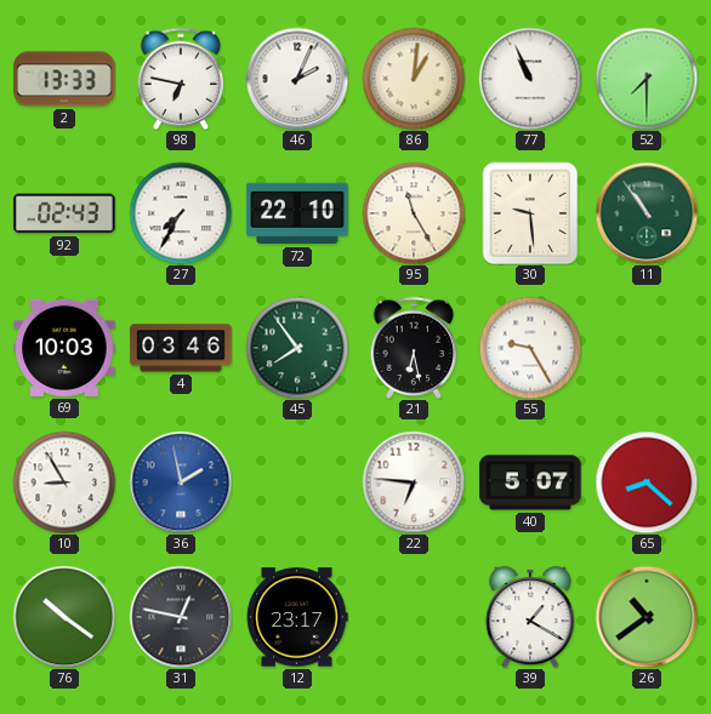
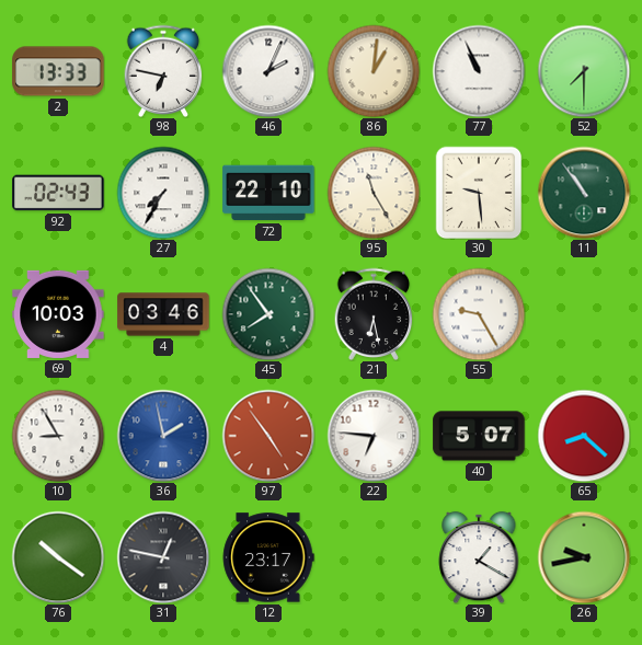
97: none -> 4:54
26: 10:39 -> 9:43
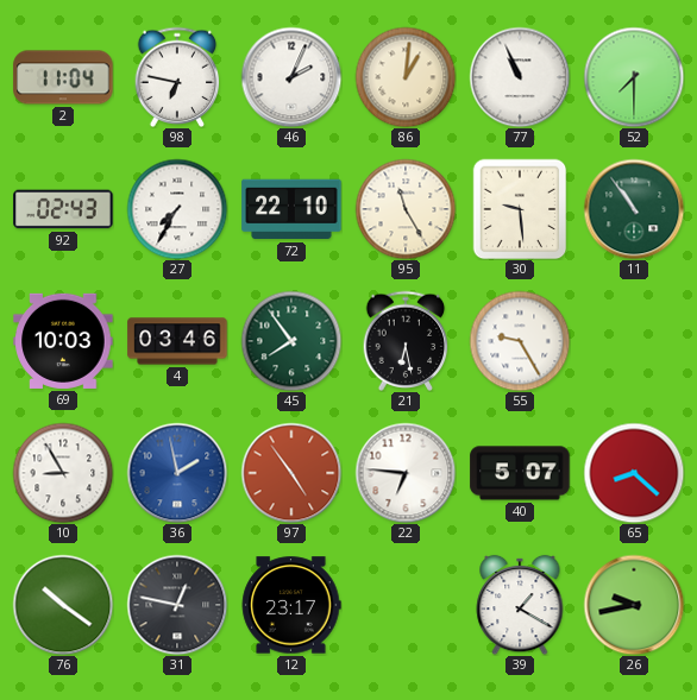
2: 13:33 -> 11:04
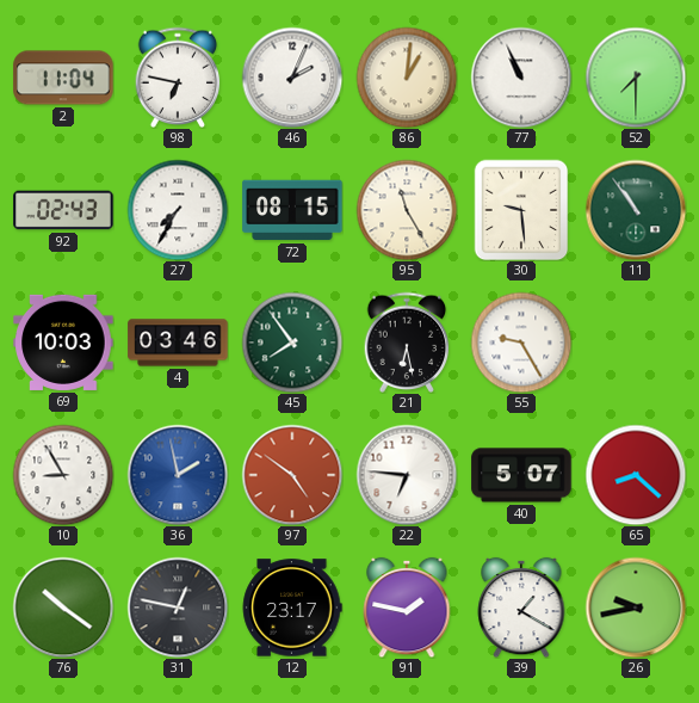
72: 22:10 -> 08:15
97: 4:54 -> 4:51
91: none -> 1:47
